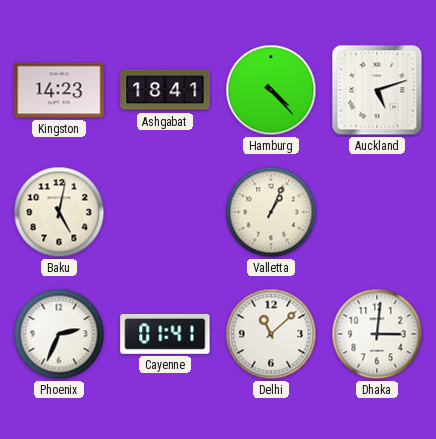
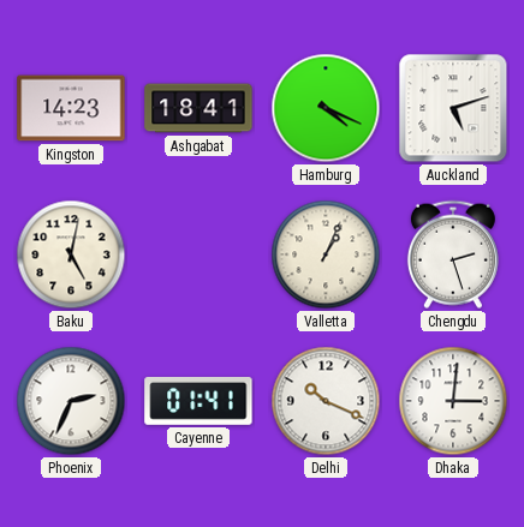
Hamburg: 4:23 -> 4:19
Chengdu: none -> 2:27
Delhi: 11:08 -> 10:19
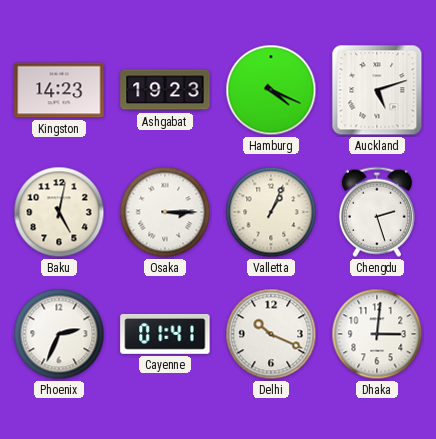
Ashgabat: 18:41 -> 19:23
Osaka: none -> 3:15
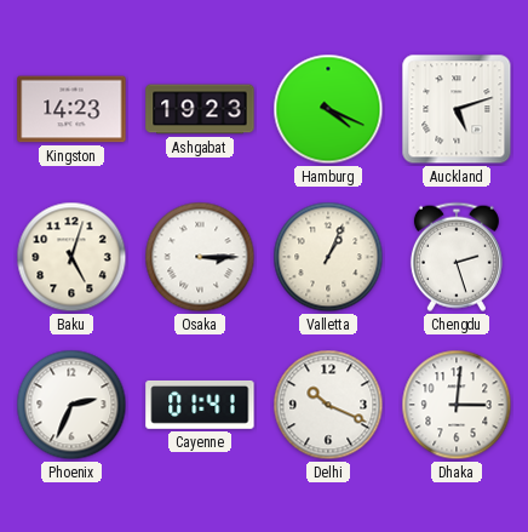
Baku: 5:02 -> 5:03
